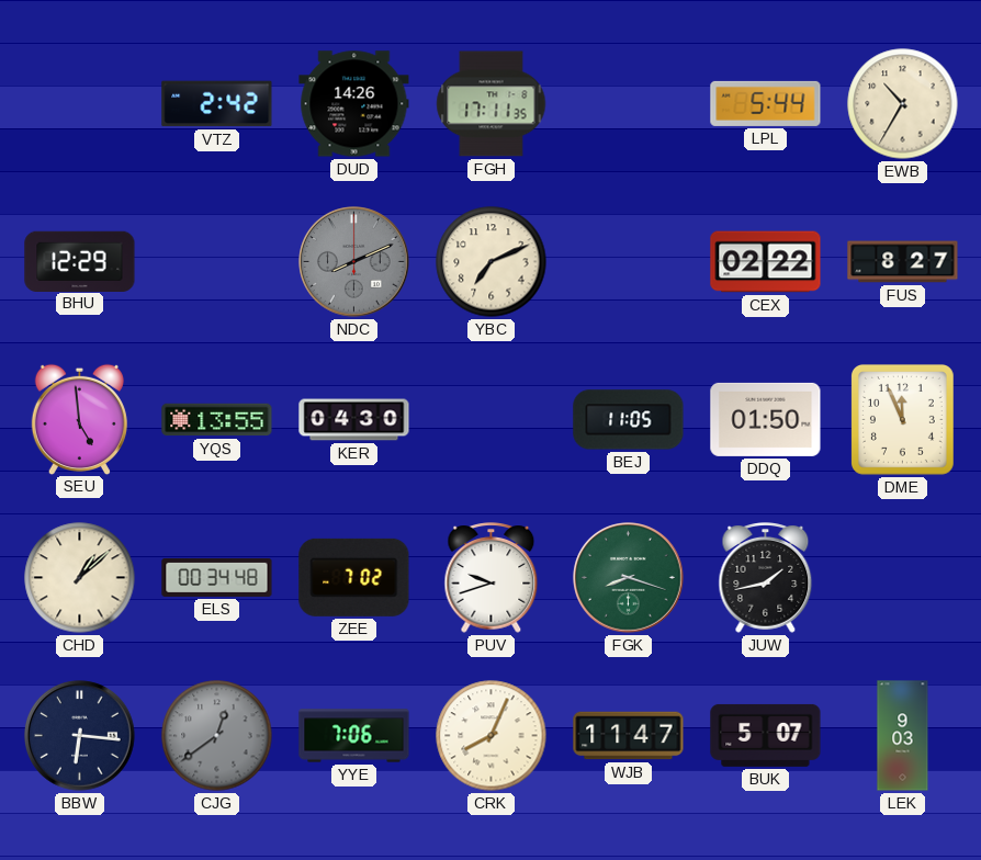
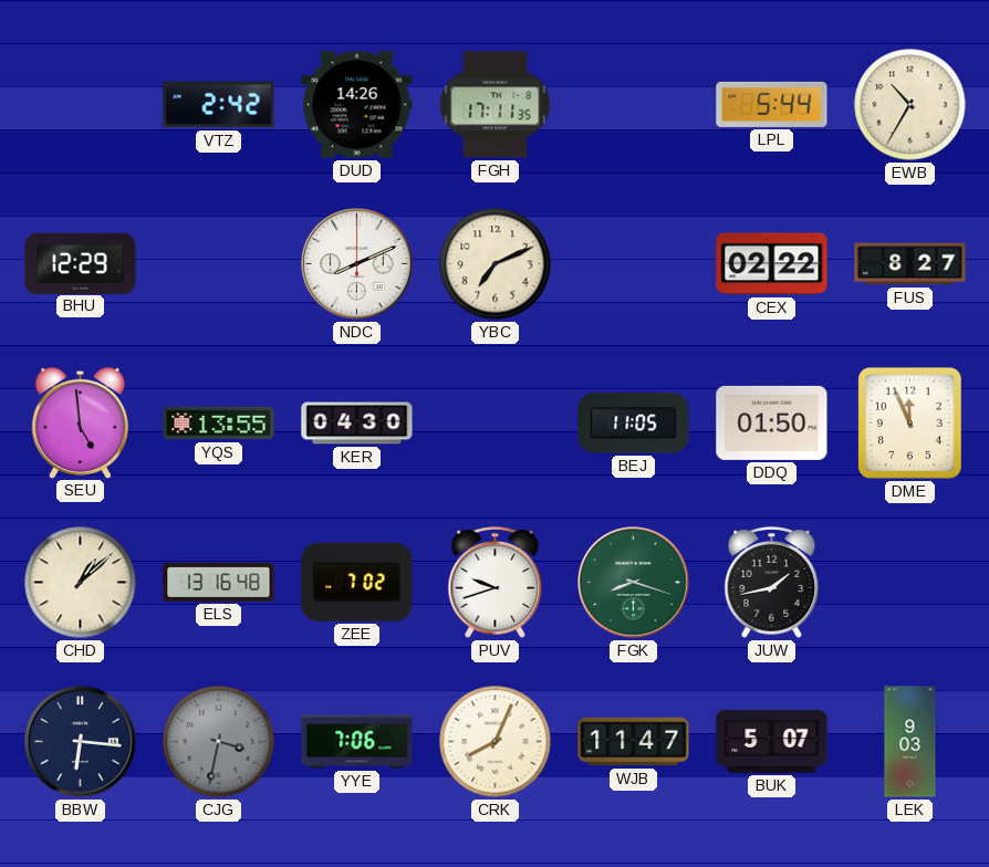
NDC dial: grey -> white
ELS: 00:34 -> 13:16
CJG: 12:39 -> 3:32
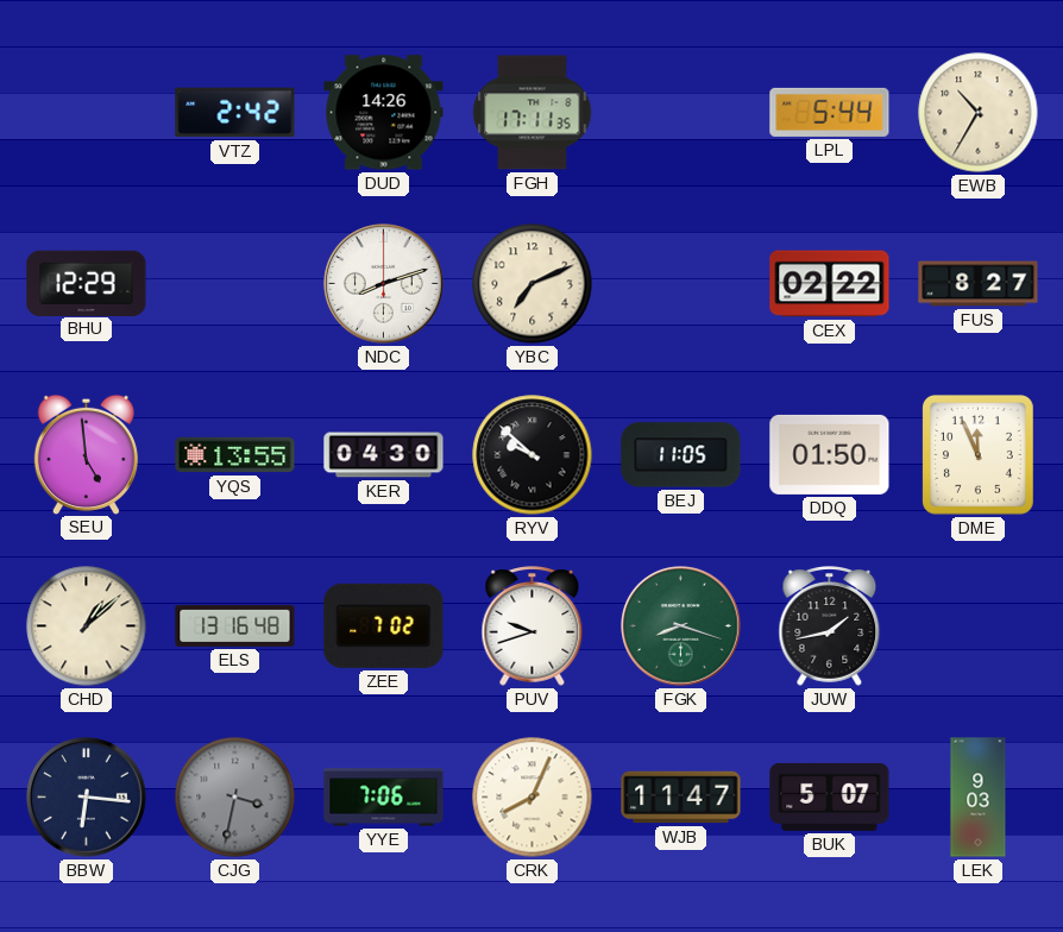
NDC: 8:11 -> 8:12
RYV: none -> 9:52
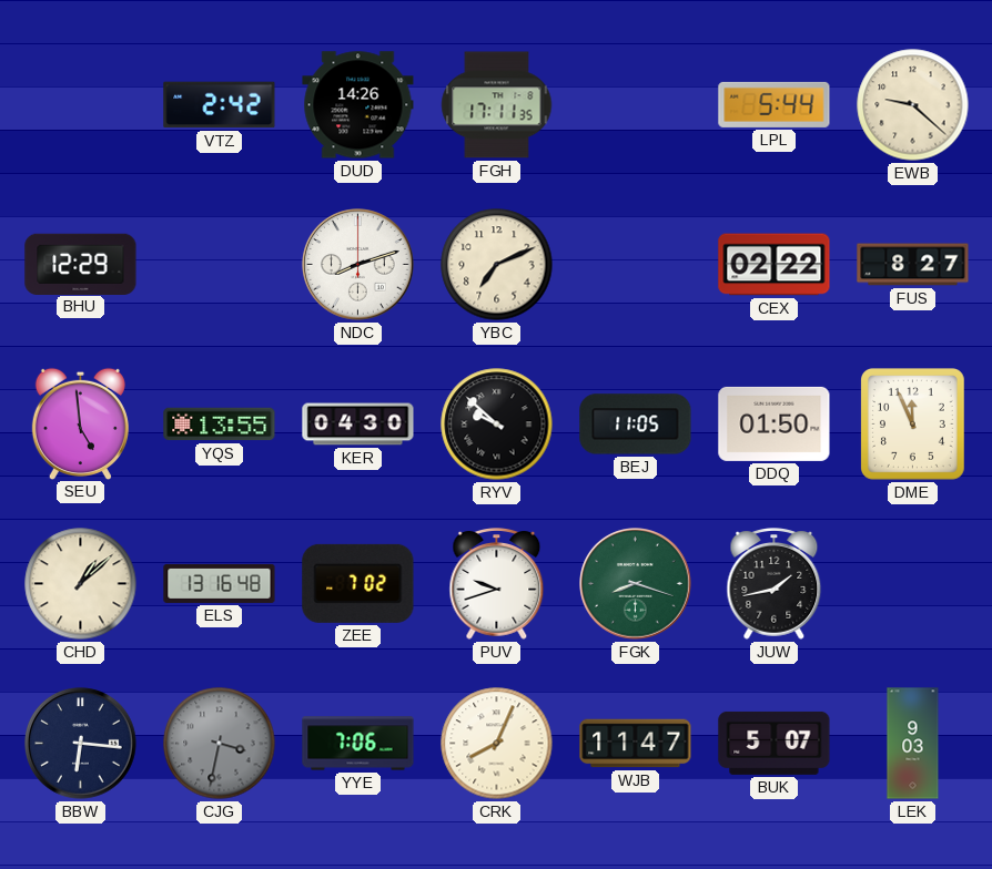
EWB: 10:35 -> 9:22
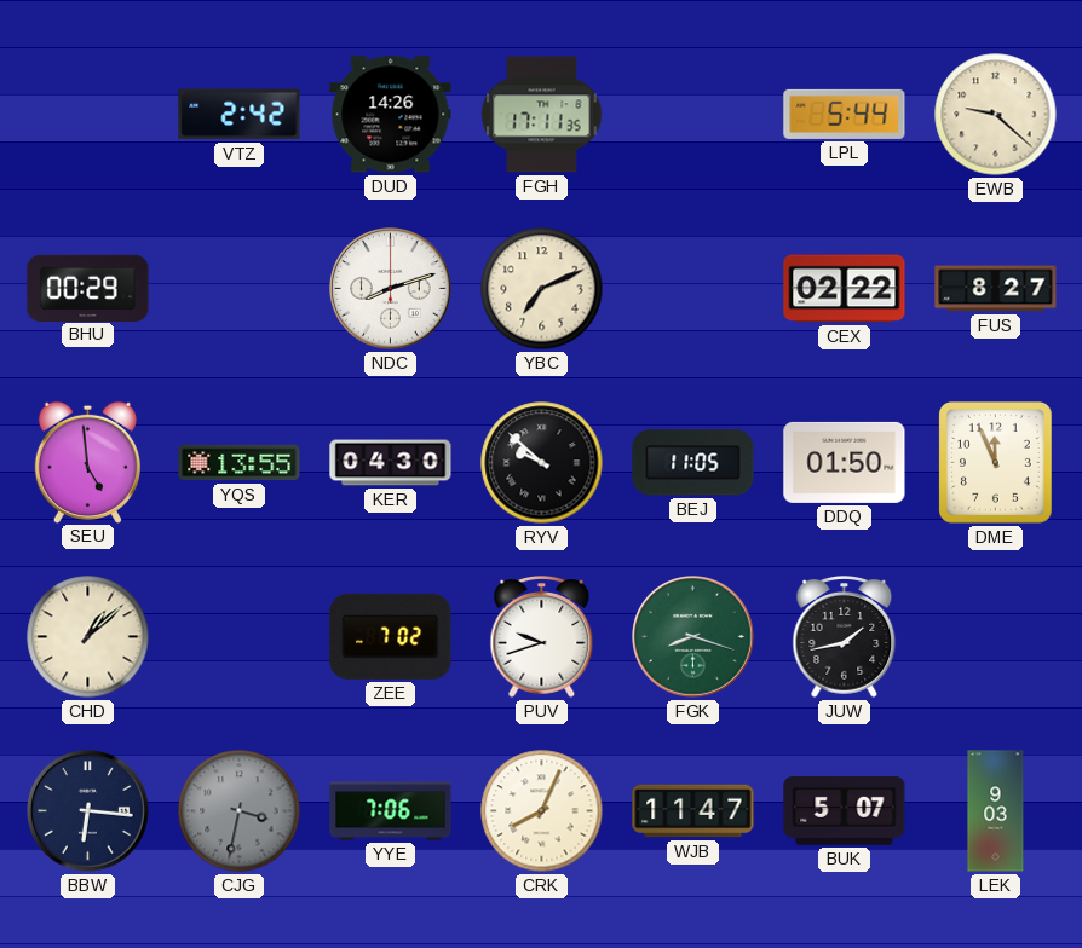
BHU: 12:29 -> 00:29
ELS: 13:16 -> none
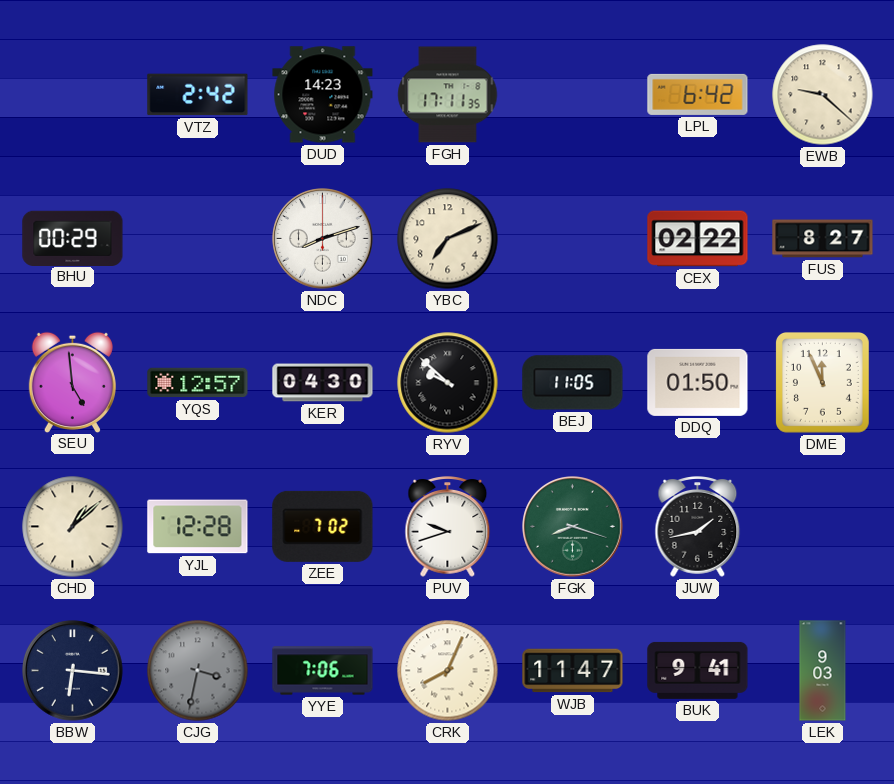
DUD: 14:26 -> 14:23
LPL: 5:44 -> 6:42
YQS: 13:55 -> 12:57
YJL: none -> 12:28
BUK: 5:07 -> 9:41
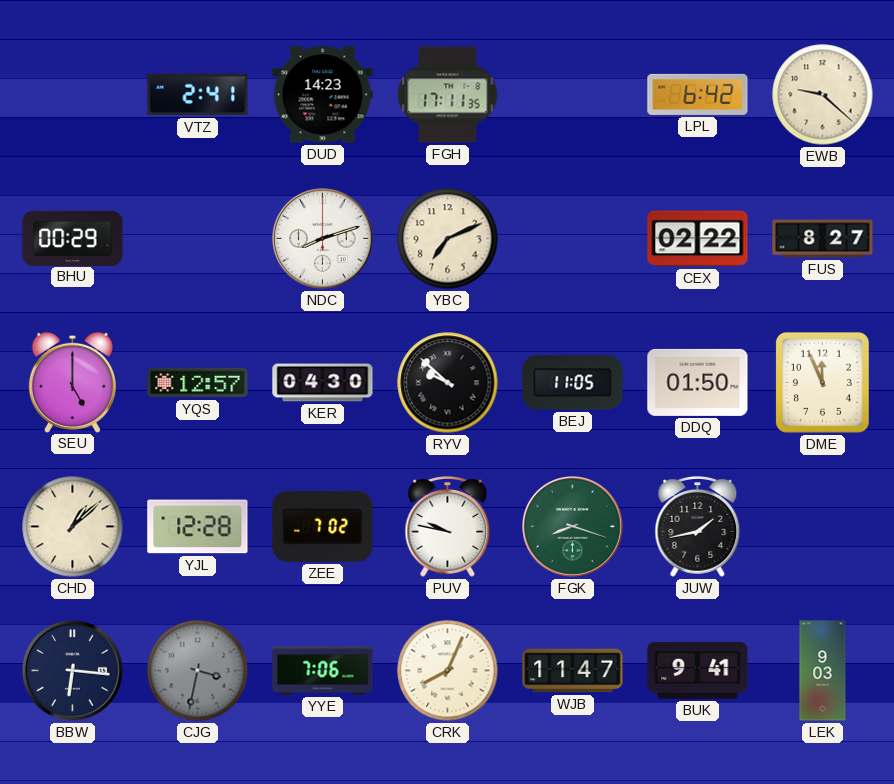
VTZ: 2:42 -> 2:41
SEU: 4:59 -> 5:00
PUV: 9:42 -> 9:47
